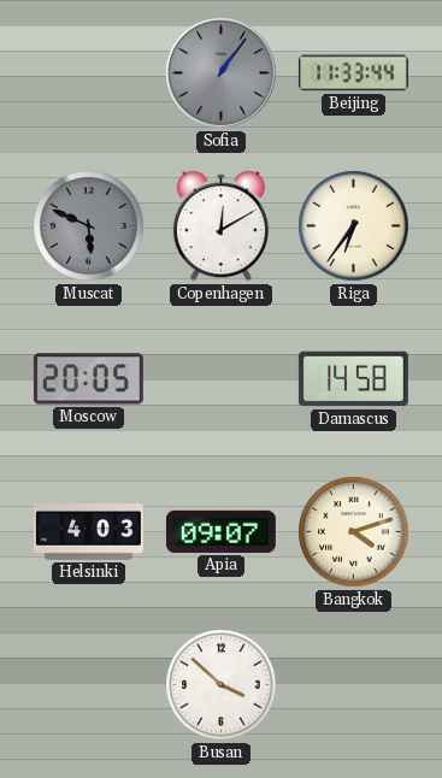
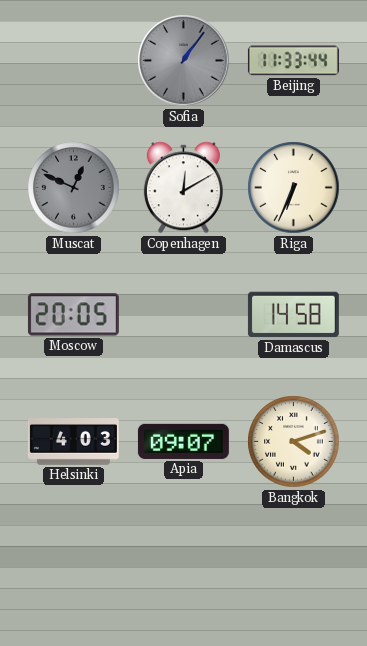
Muscat: 5:49 -> 12:49
Riga: 6:36 -> 6:34
Busan: 3:52 -> none
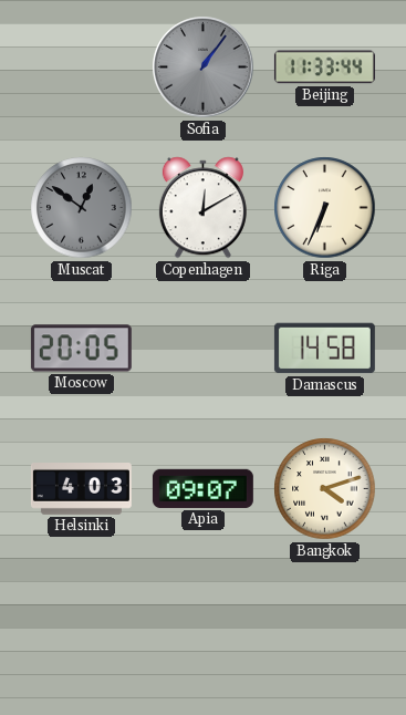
Muscat: 12:49 -> 12:51
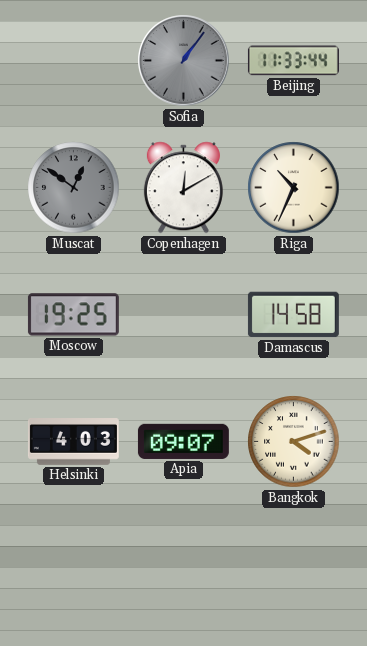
Riga: 6:34 -> 10:34
Moscow: 20:05 -> 19:25
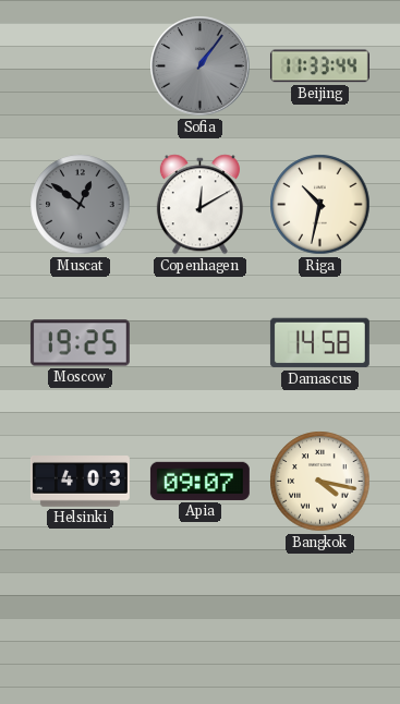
Riga: 10:34 -> 10:32
Bangkok: 4:12 -> 4:17
